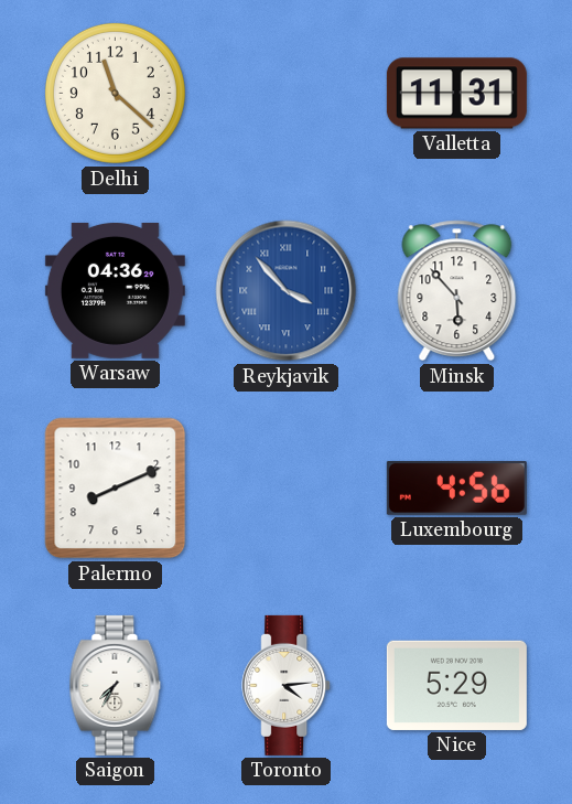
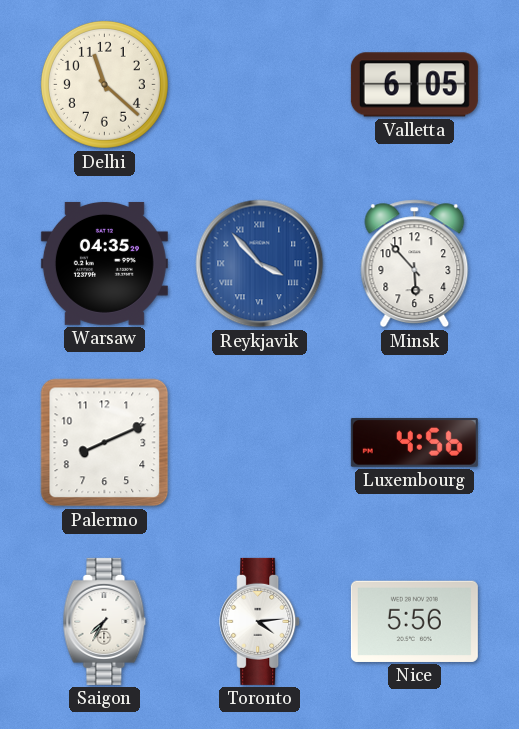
Valletta: 11:31 -> 6:05
Warsaw: 04:36 -> 04:35
Nice: 5:29 -> 5:56
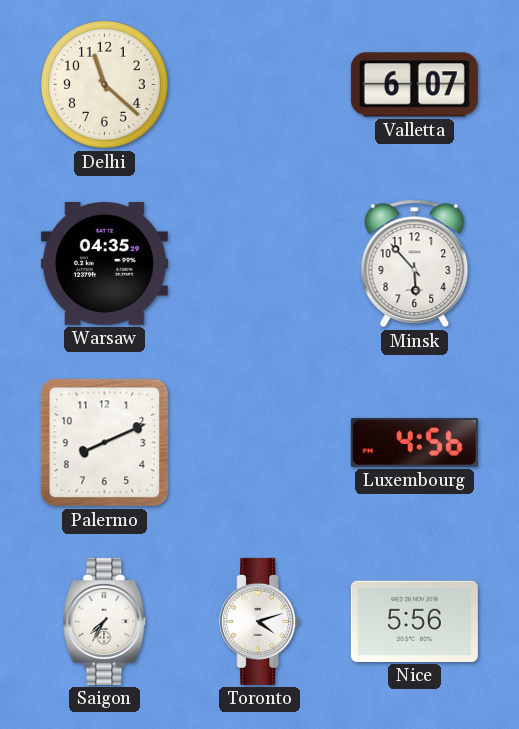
Valletta: 6:05 -> 6:07
Reykjavik: 3:53 -> none
Toronto: 4:14 -> 4:12
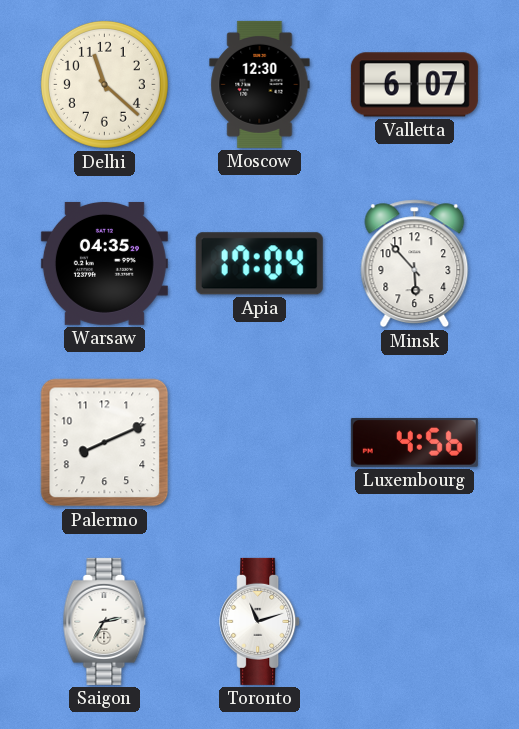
Moscow: none -> 12:30
Apia: none -> 17:04
Saigon: 7:35 -> 2:35
Toronto: 4:12 -> 11:12
Nice: 5:56 -> none
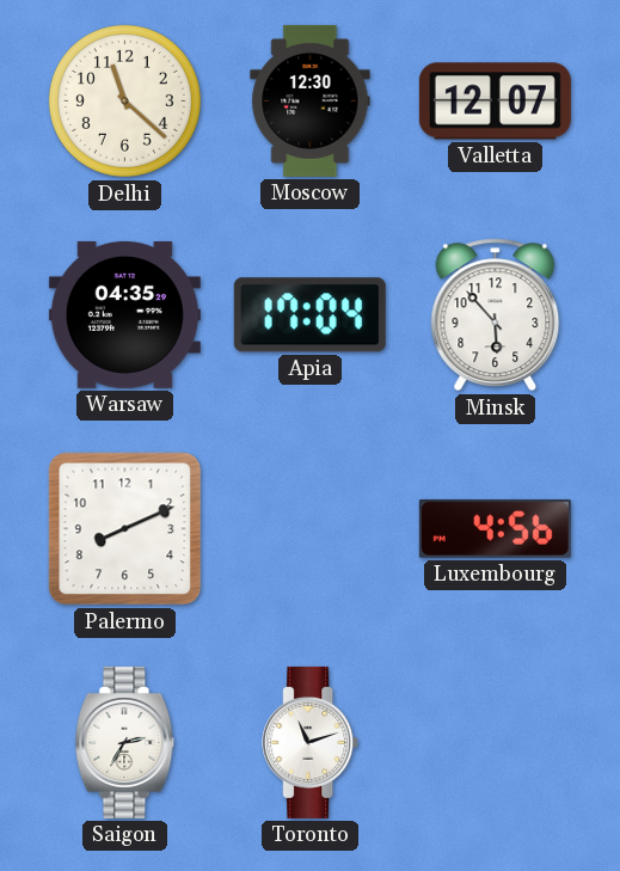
Valletta: 6:07 -> 12:07
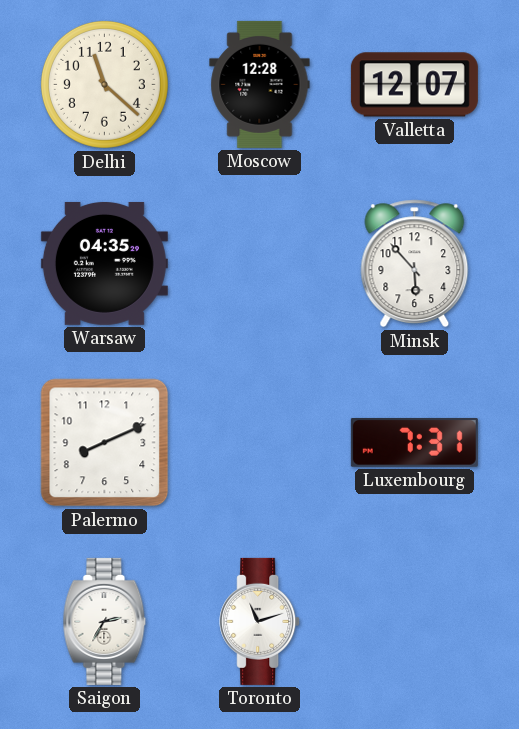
Moscow: 12:30 -> 12:28
Apia: 17:04 -> none
Luxembourg: 4:56 -> 7:31
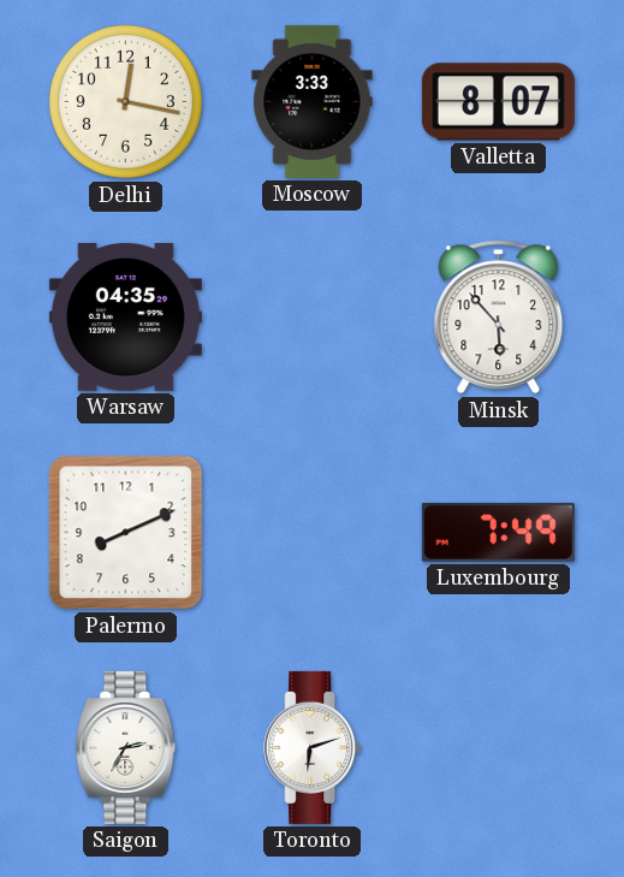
Delhi: 11:22 -> 12:17
Moscow: 12:28 -> 3:33
Valletta: 12:07 -> 8:07
Luxembourg: 7:31 -> 7:49
Toronto: 11:12 -> 6:12
